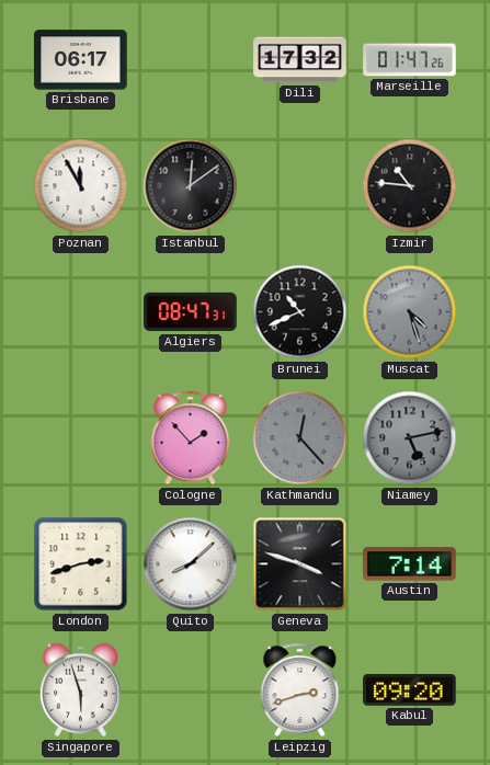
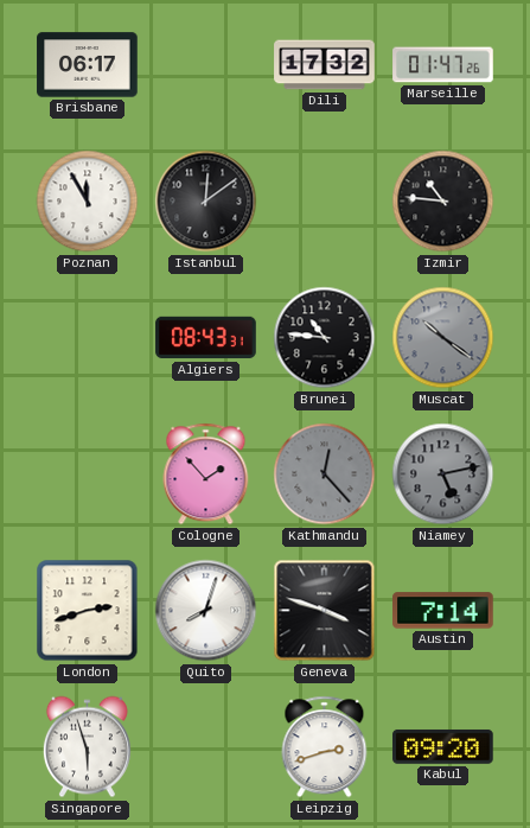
Algiers: 08:47 -> 08:43
Brunei: 10:41 -> 10:46
Muscat: 4:27 -> 10:21
Quito: 8:08 -> 8:03
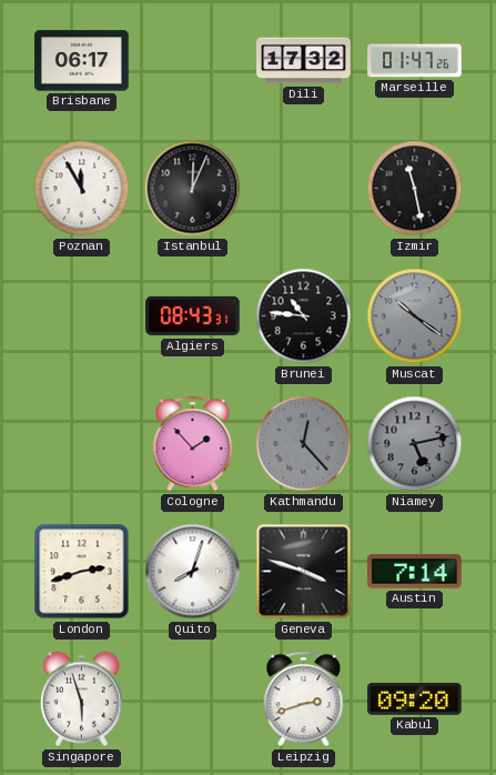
Istanbul: 12:09 -> 12:04
Izmir: 10:46 -> 11:28
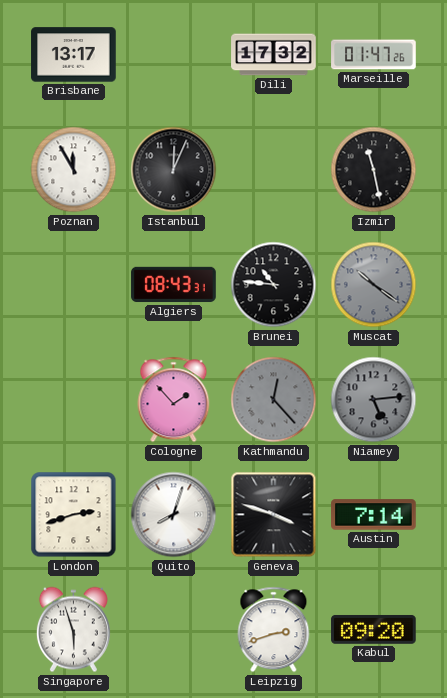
Brisbane: 06:17 -> 13:17
Niamey: 5:13 -> 5:14
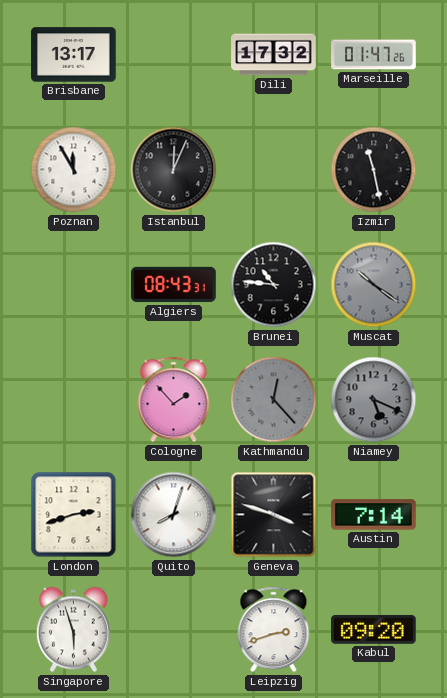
Niamey: 5:14 -> 5:19
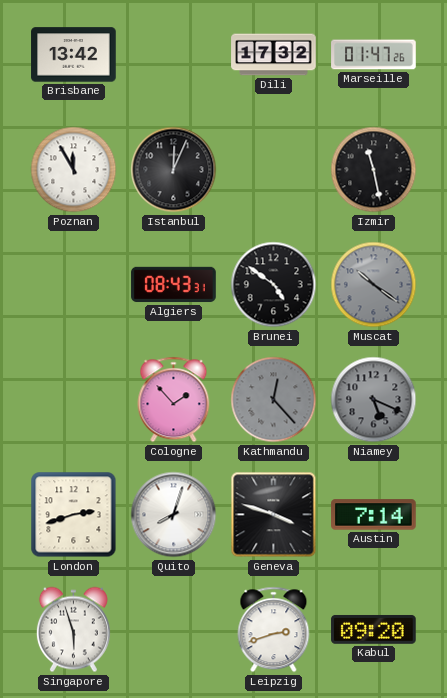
Brisbane: 13:17 -> 13:42
Brunei: 10:46 -> 4:51
